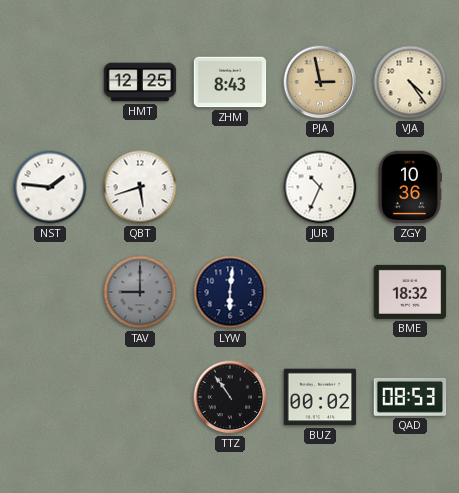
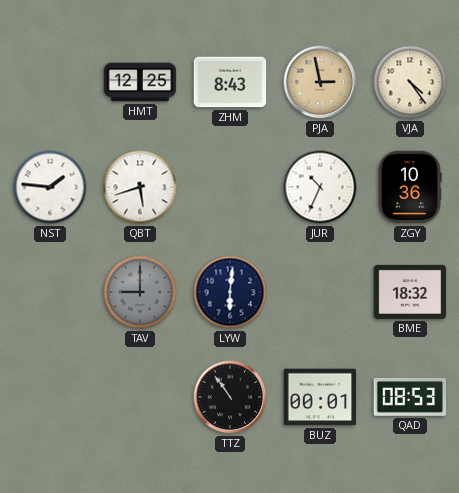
BUZ: 00:02 -> 00:01
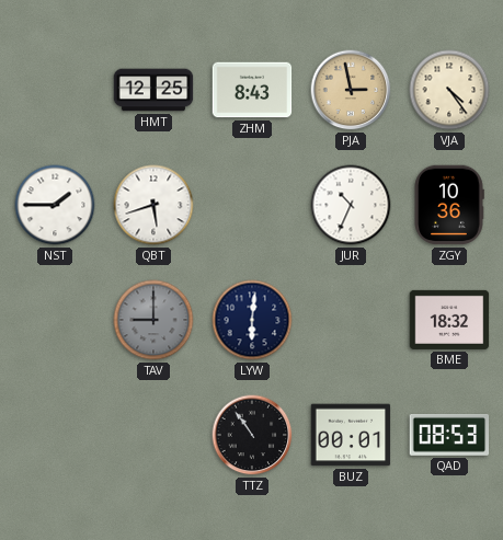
NST: 1:46 -> 1:45
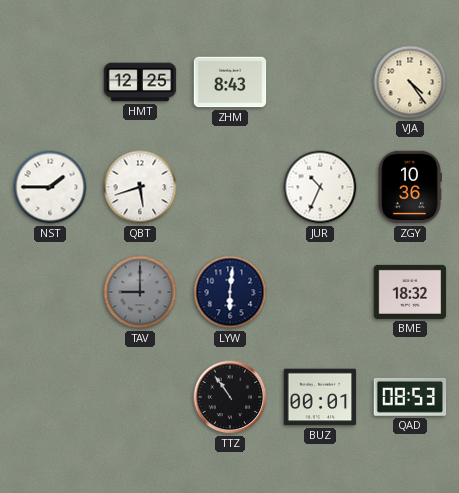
PJA: 2:58 -> none
